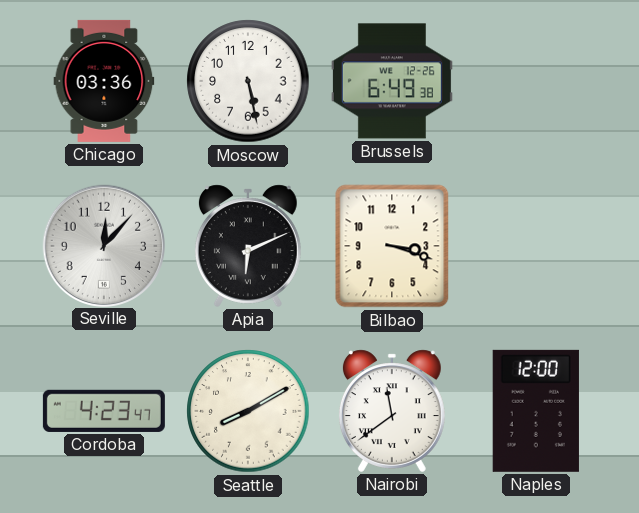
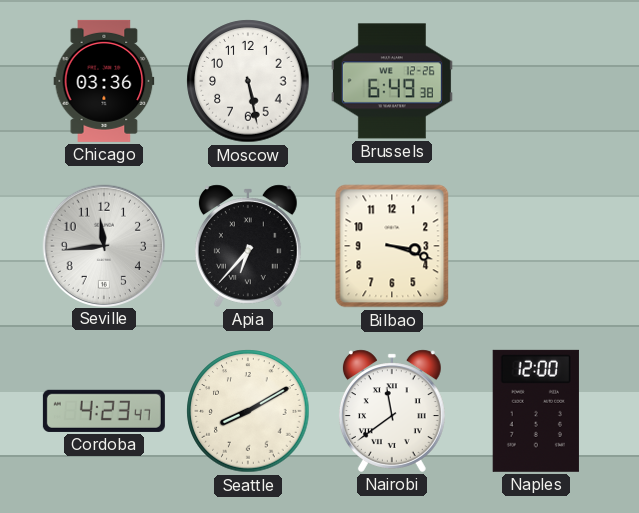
Seville: 12:07 -> 11:44
Apia: 6:11 -> 6:37
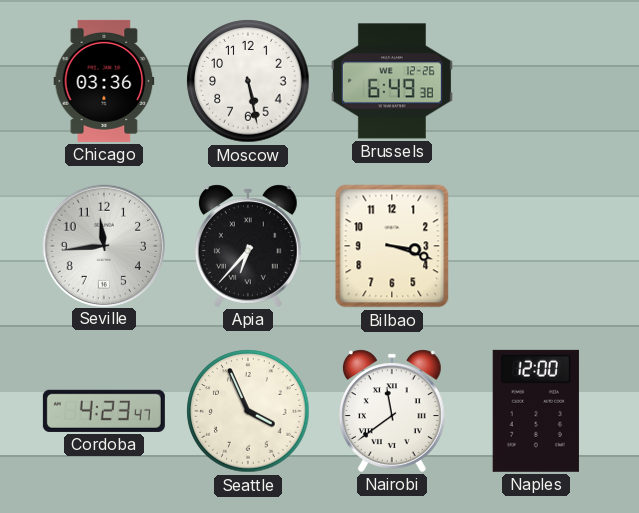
Seattle: 8:10 -> 3:56
